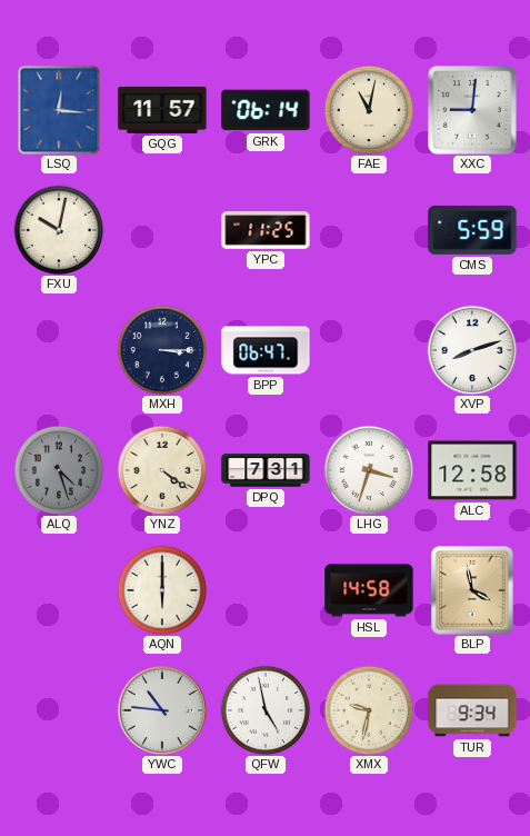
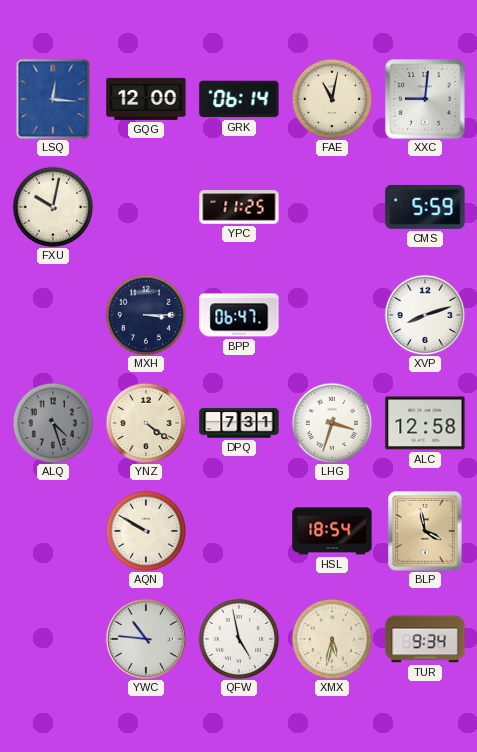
GQG: 11:57 -> 12:00
AQN: 6:00 -> 9:50
HSL: 14:58 -> 18:54
XMX: 9:32 -> 5:32
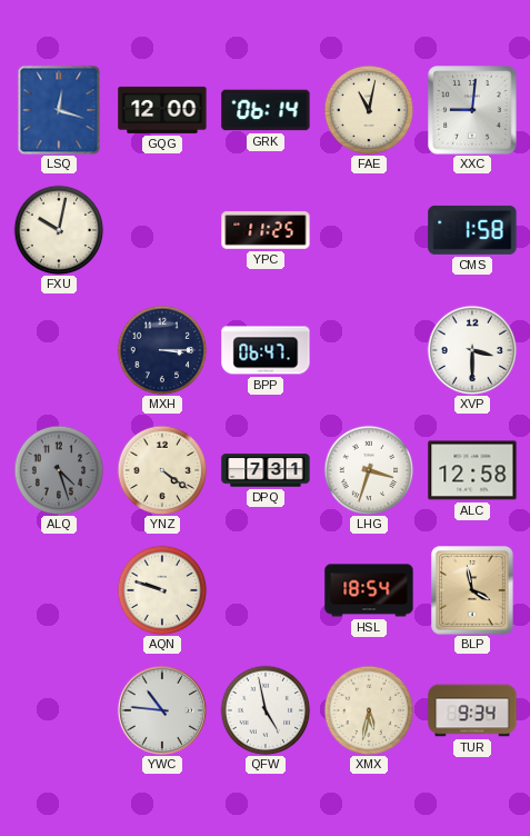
LSQ: 12:16 -> 12:18
CMS: 5:59 -> 1:58
XVP: 8:12 -> 3:30
AQN: 9:50 -> 9:48
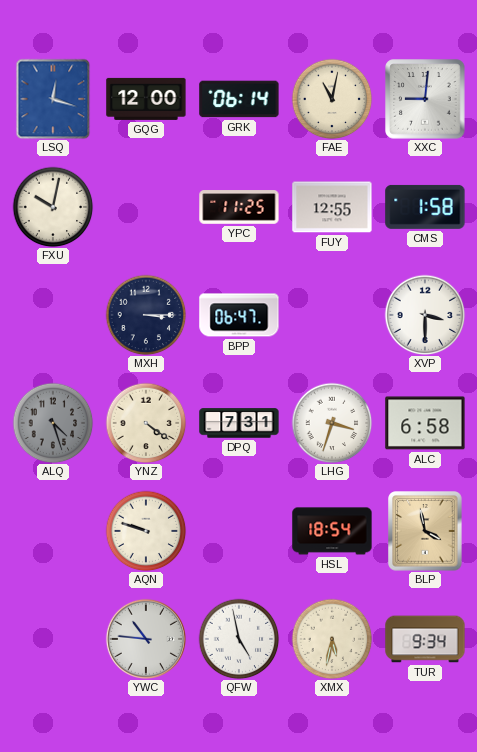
FUY: none -> 12:55
ALC: 12:58 -> 6:58
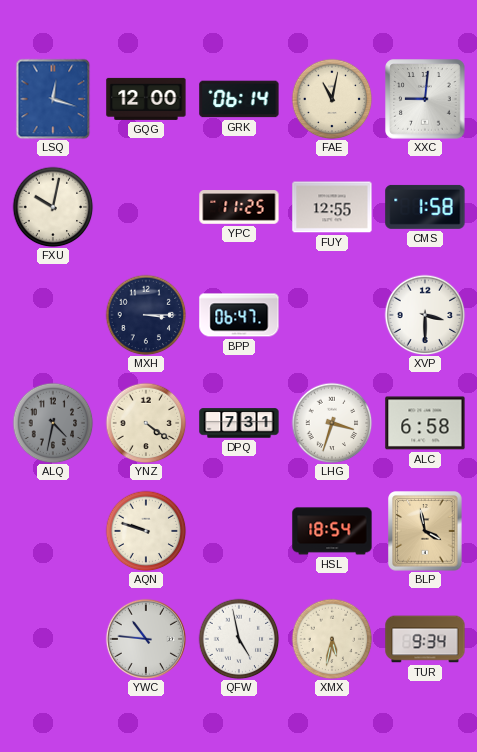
ALQ: 4:27 -> 4:32
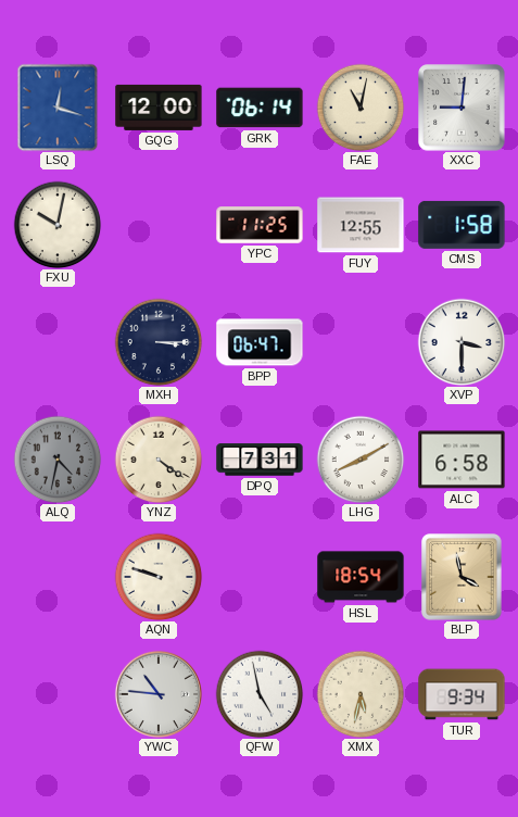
LHG: 3:33 -> 8:10
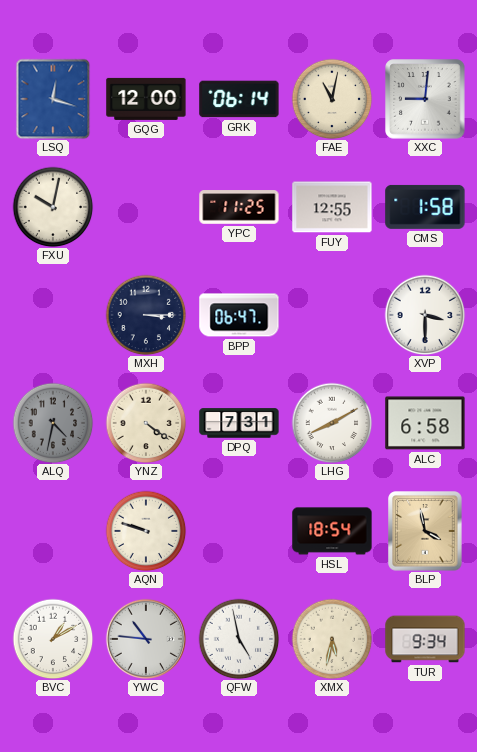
BVC: none -> 1:10
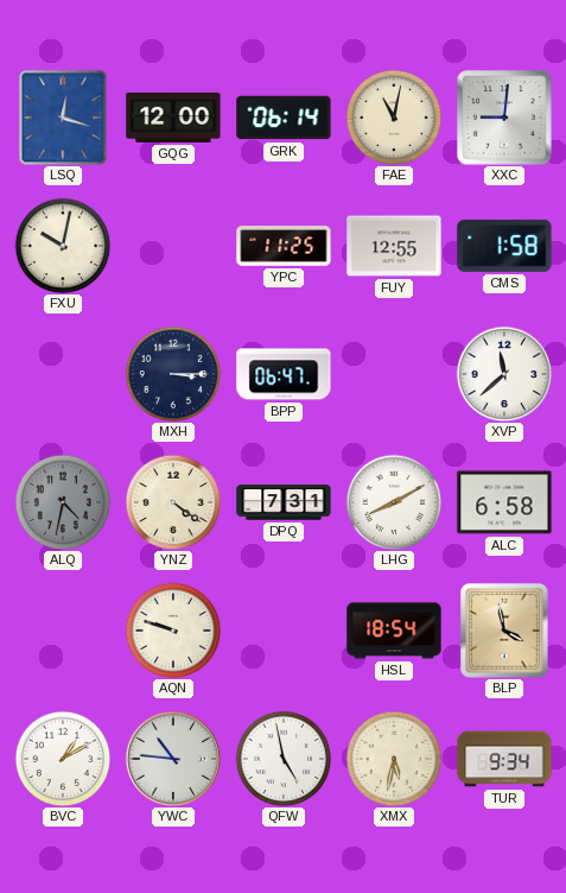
XVP: 3:30 -> 11:38
